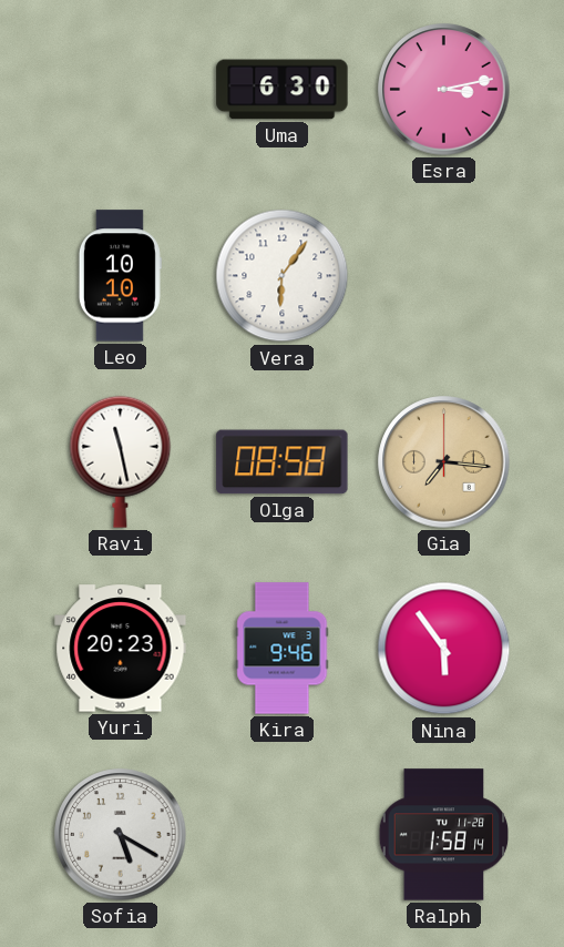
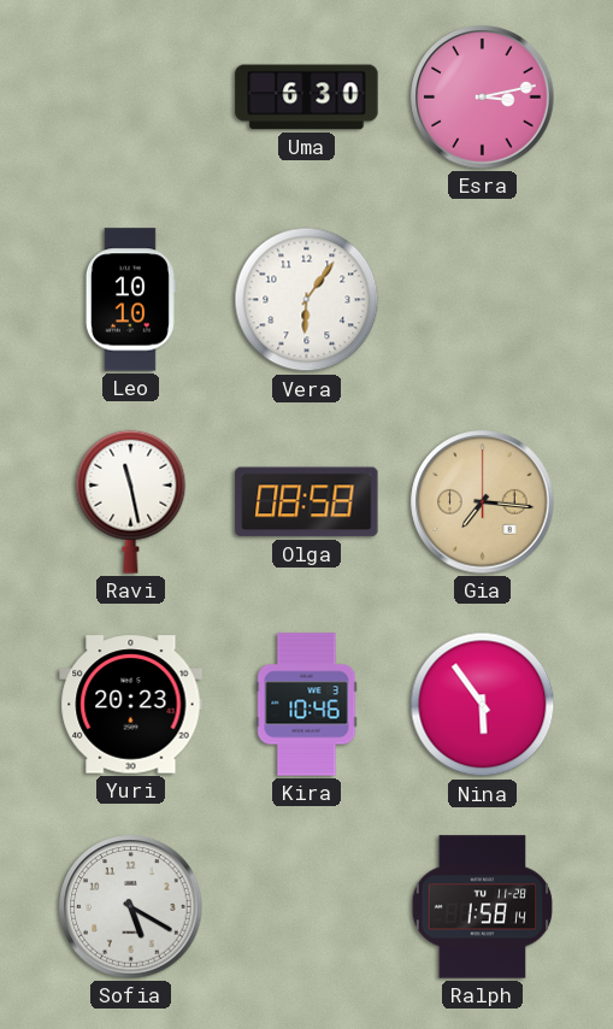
Kira: 9:46 -> 10:46
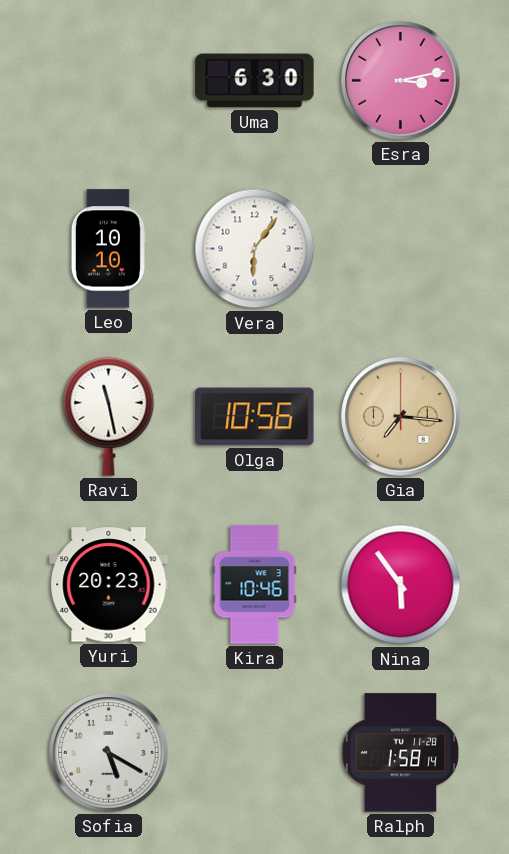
Olga: 08:58 -> 10:56
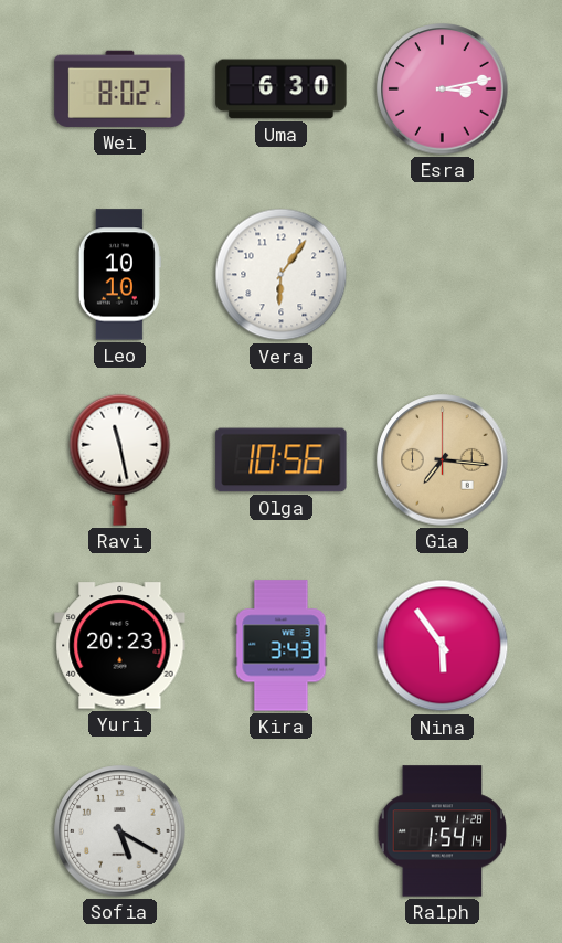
Wei: none -> 8:02
Kira: 10:46 -> 3:43
Ralph: 1:58 -> 1:54
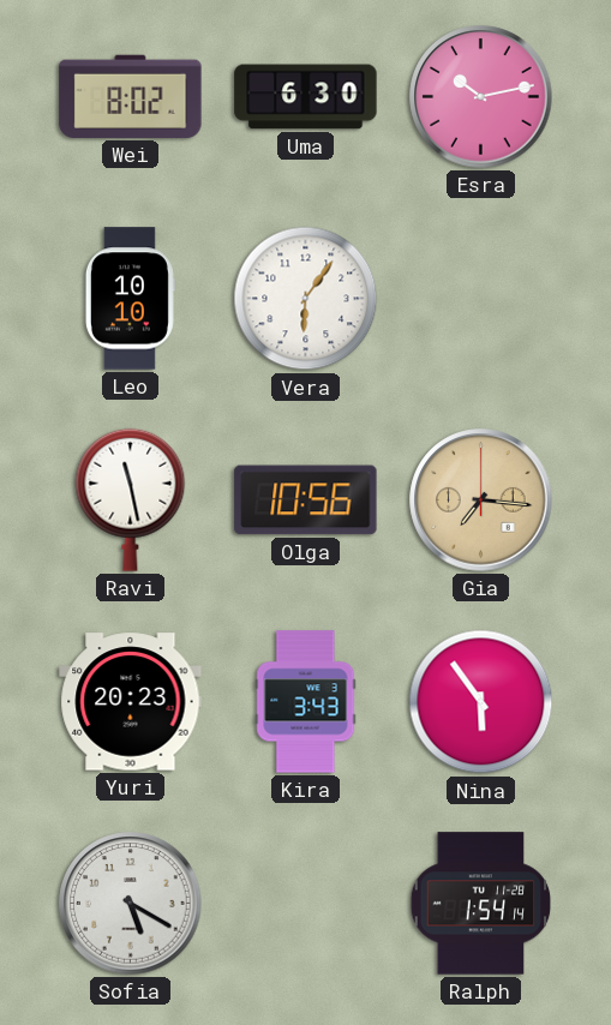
Esra: 3:13 -> 10:13
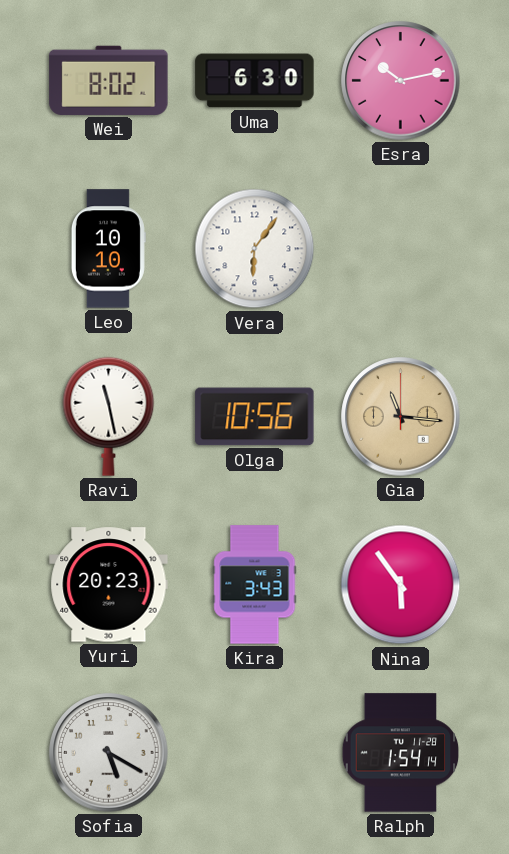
Gia: 7:16 -> 11:16
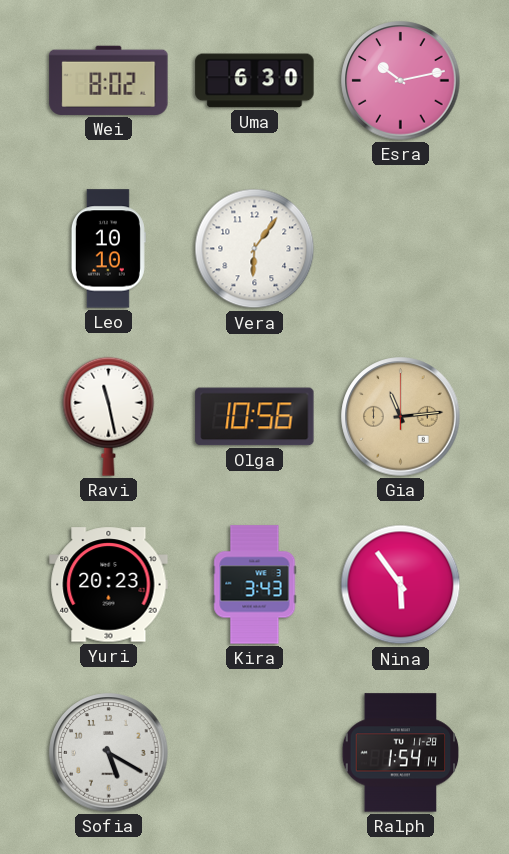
Gia: 11:16 -> 11:14
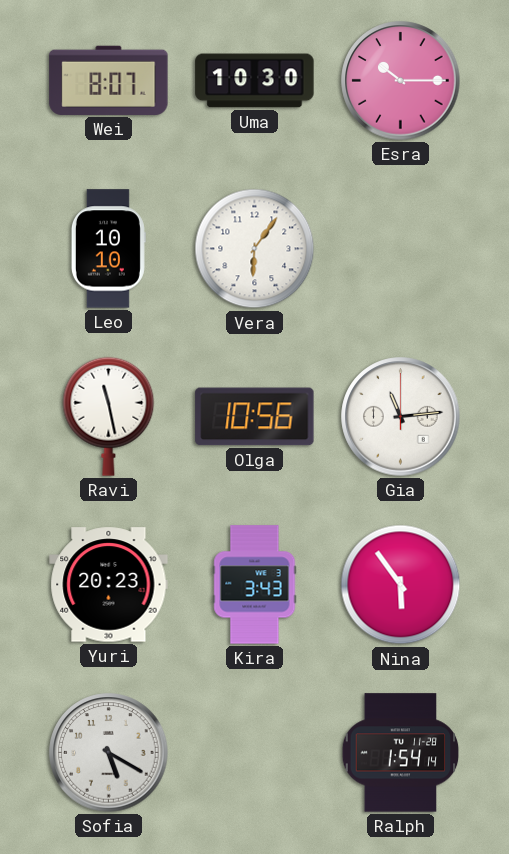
Wei: 8:02 -> 8:07
Uma: 6:30 -> 10:30
Esra: 10:13 -> 10:15
Gia dial: champagne -> white
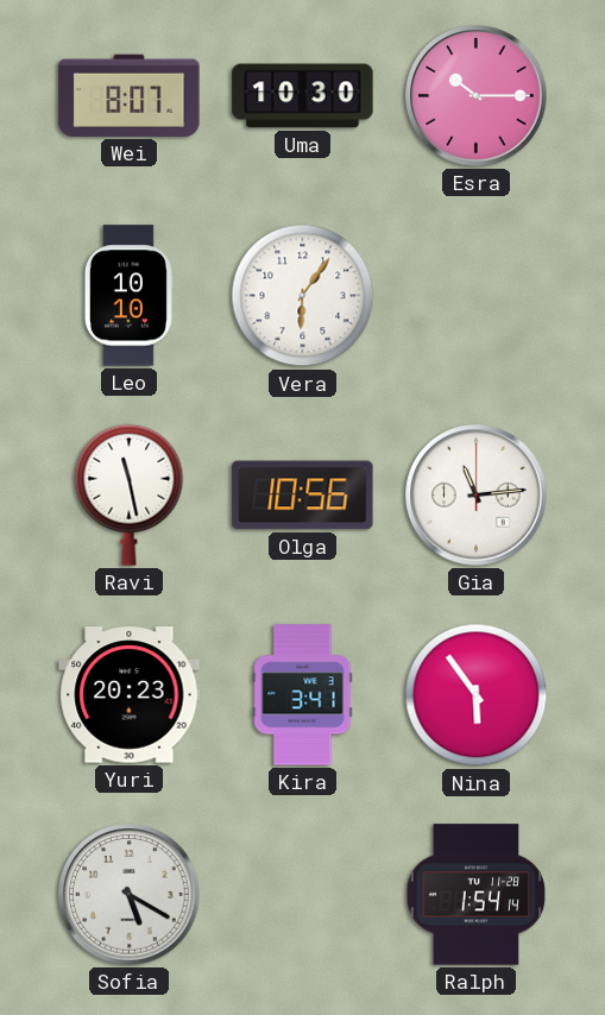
Kira: 3:43 -> 3:41
